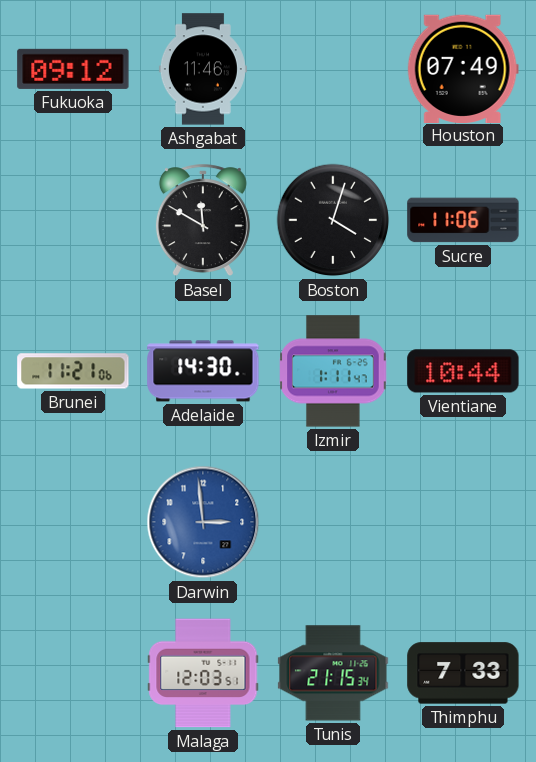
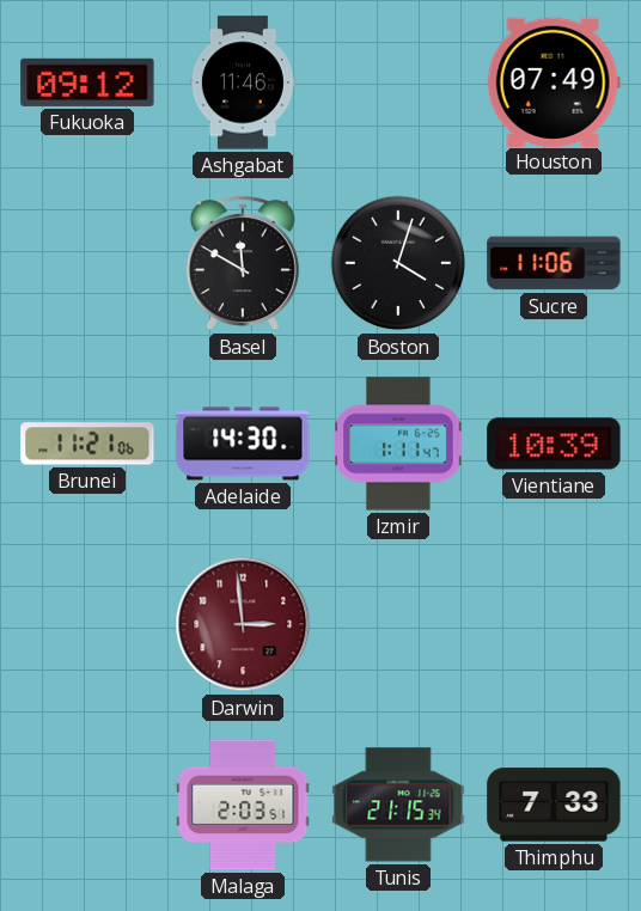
Vientiane: 10:44 -> 10:39
Darwin dial: blue -> burgundy
Malaga: 12:03 -> 2:03
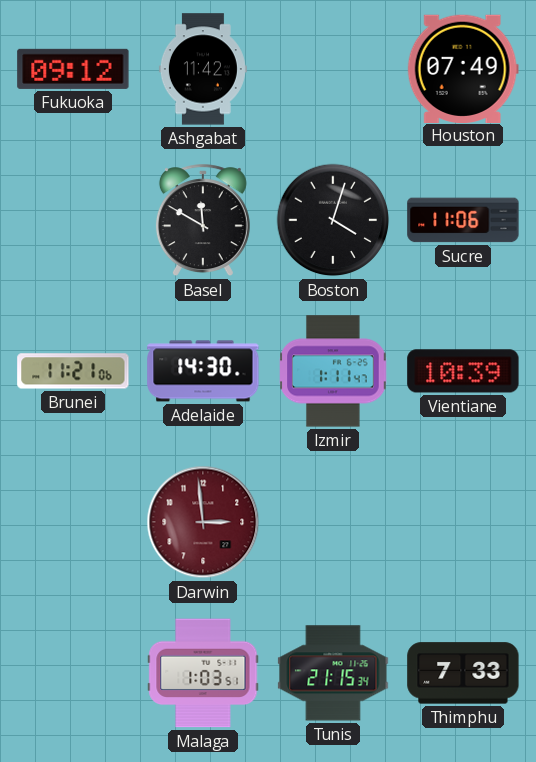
Ashgabat: 11:46 -> 11:42
Malaga: 2:03 -> 1:03
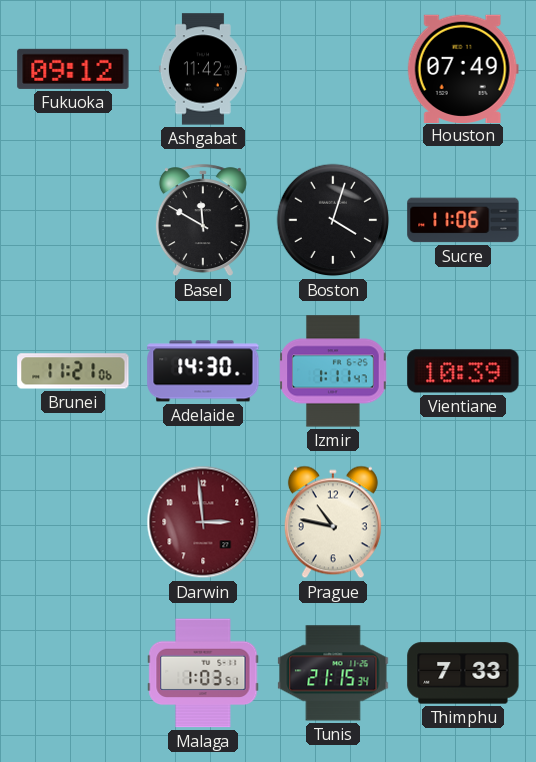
Prague: none -> 10:47
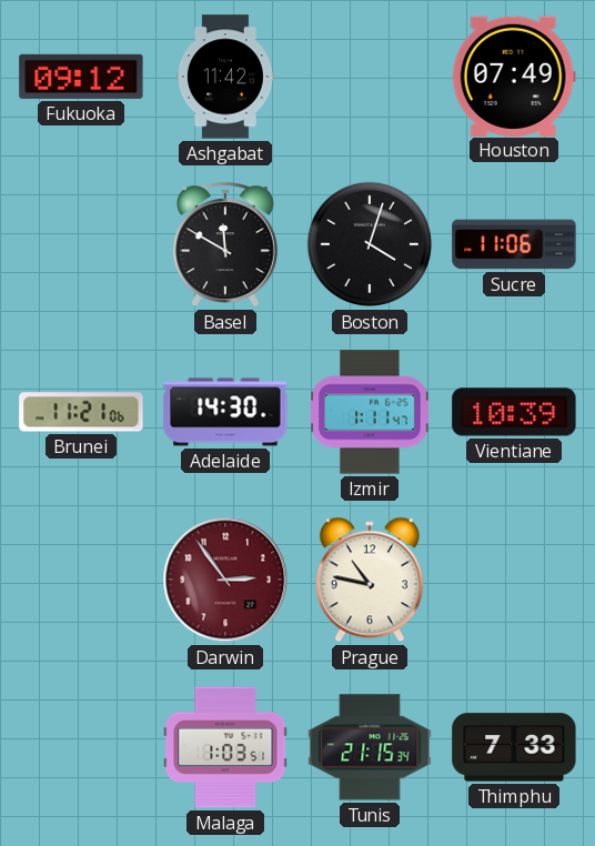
Darwin: 2:59 -> 2:54
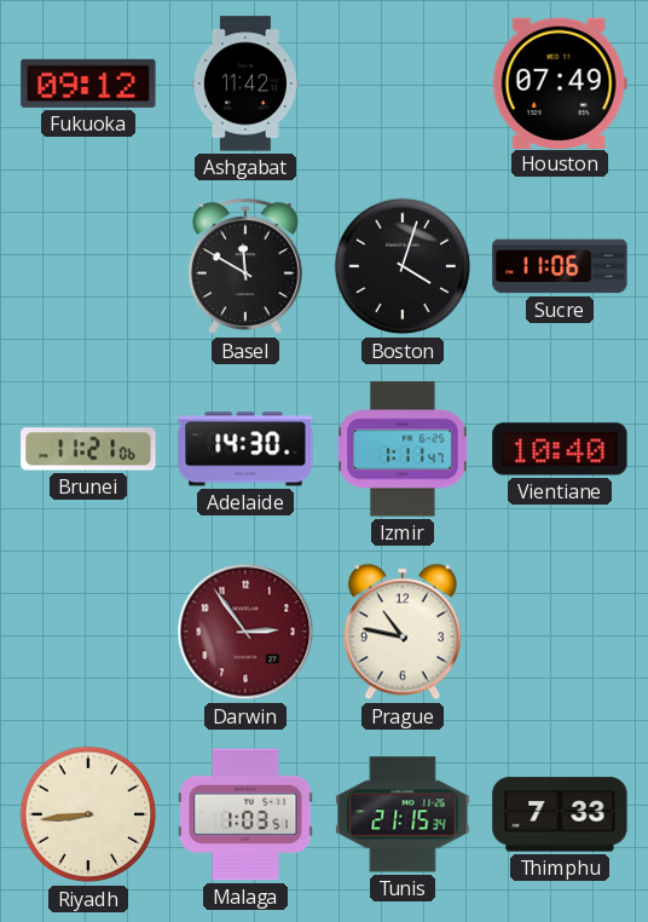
Vientiane: 10:39 -> 10:40
Riyadh: none -> 8:44
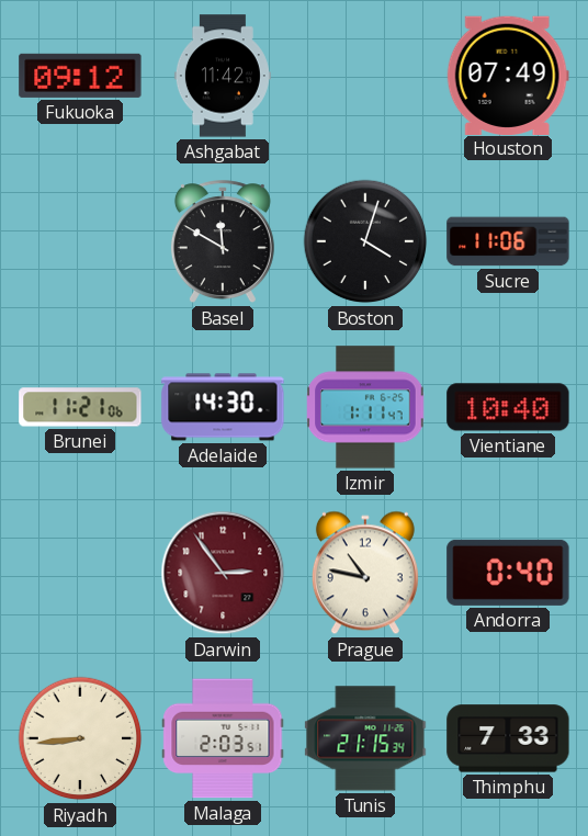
Andorra: none -> 0:40
Malaga: 1:03 -> 2:03
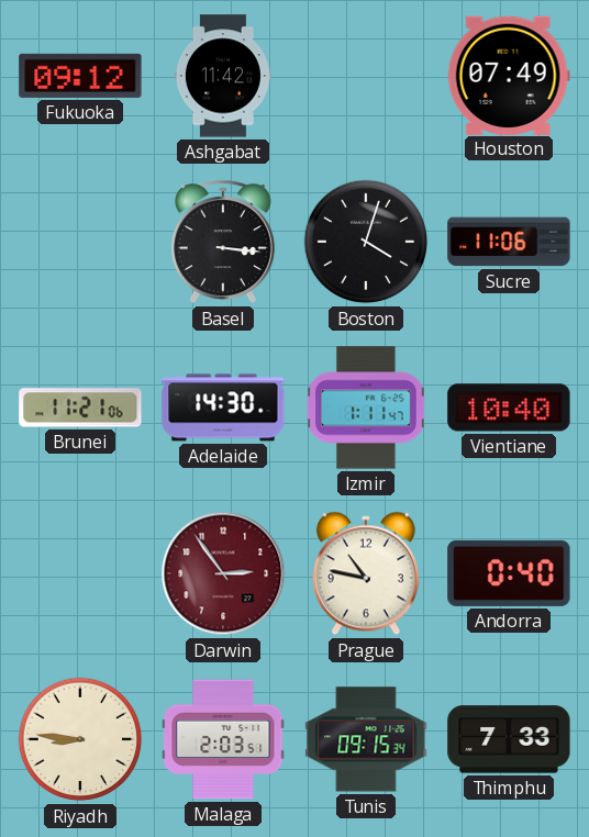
Basel: 11:50 -> 3:16
Riyadh: 8:44 -> 8:46
Tunis: 21:15 -> 09:15
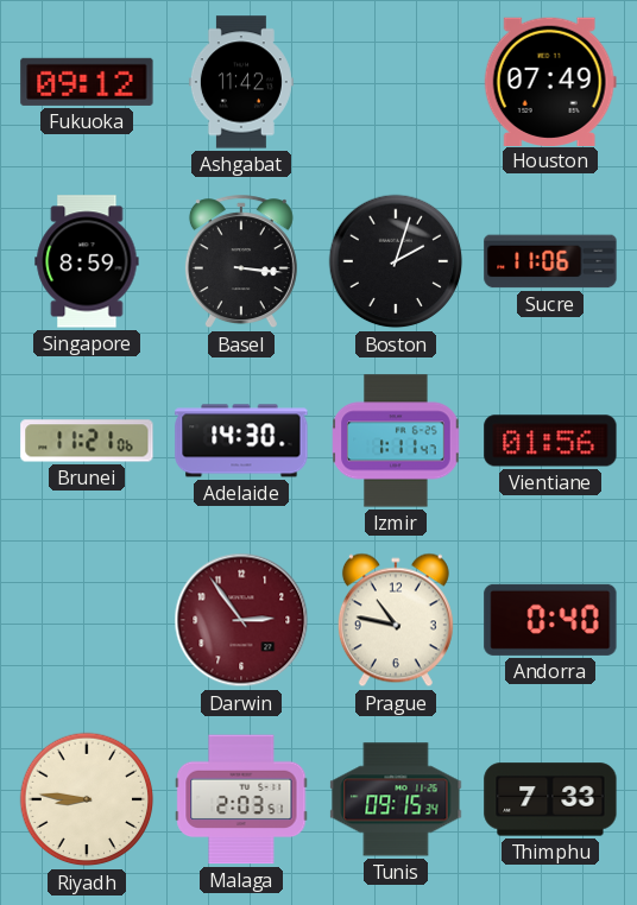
Singapore: none -> 8:59
Boston: 4:03 -> 2:03
Vientiane: 10:40 -> 01:56
